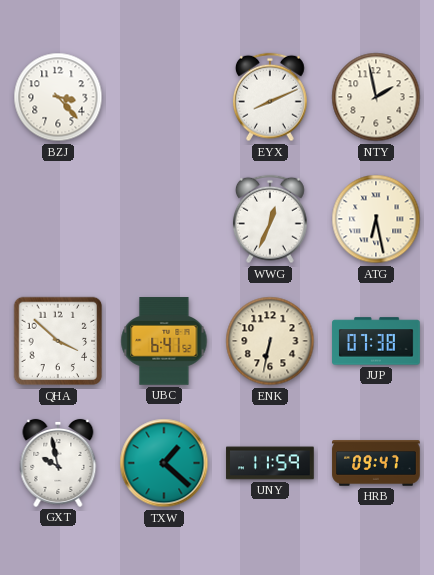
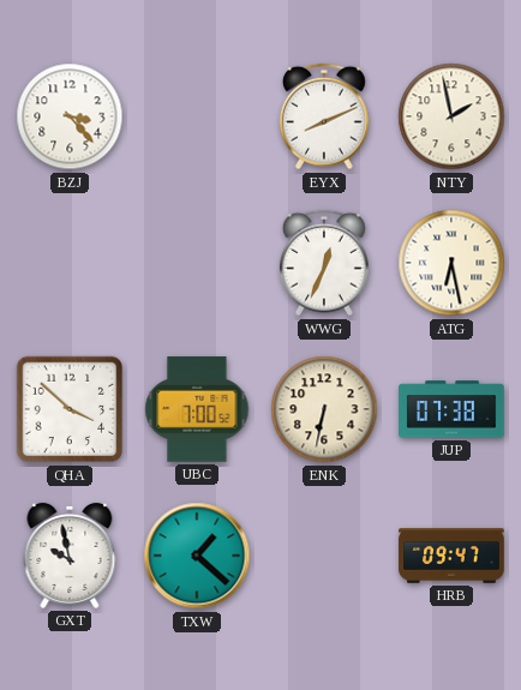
UBC: 6:41 -> 7:00
UNY: 11:59 -> none
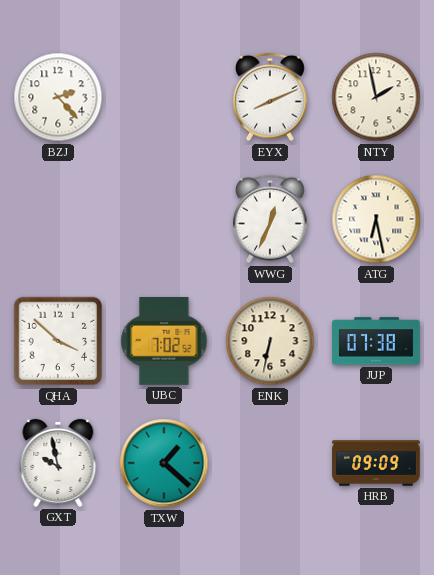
BZJ: 3:23 -> 2:23
UBC: 7:00 -> 7:02
HRB: 09:47 -> 09:09
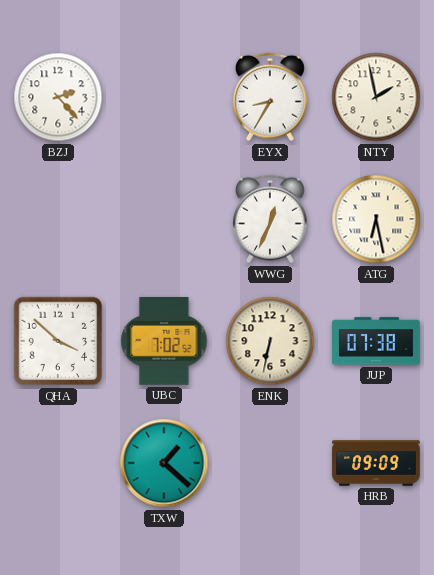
EYX: 8:11 -> 8:35
GXT: 9:58 -> none
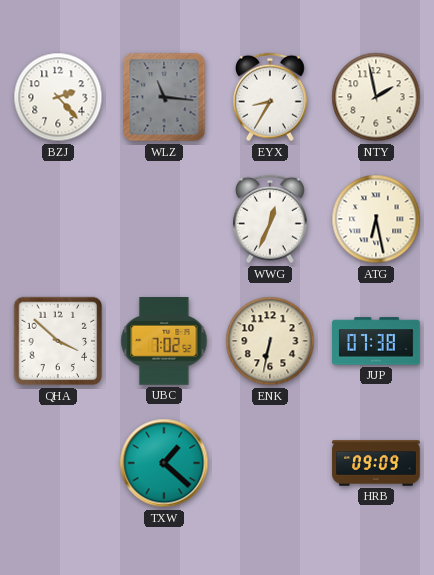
WLZ: none -> 11:16
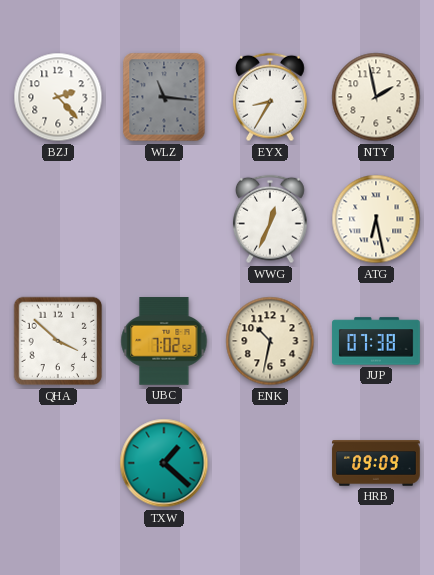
ENK: 6:32 -> 10:32
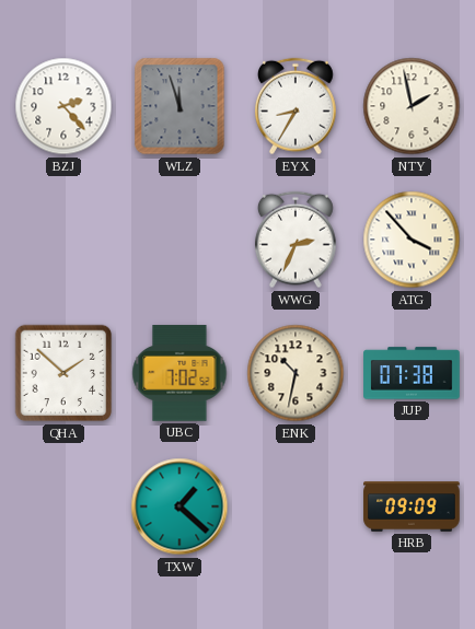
WLZ: 11:16 -> 11:57
WWG: 12:34 -> 2:34
ATG: 6:28 -> 3:53
QHA: 3:52 -> 1:52
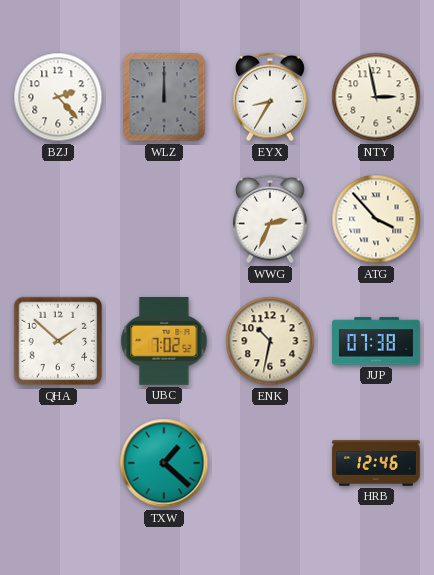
WLZ: 11:57 -> 12:00
NTY: 1:58 -> 2:58
HRB: 09:09 -> 12:46
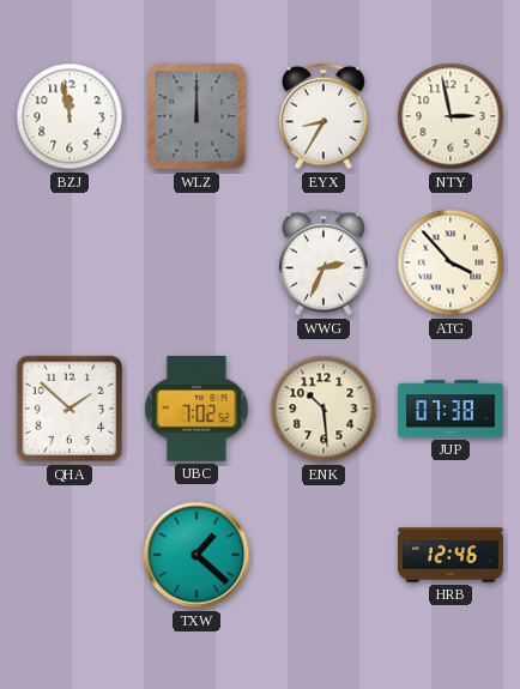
BZJ: 2:23 -> 11:58
ENK: 10:32 -> 10:29
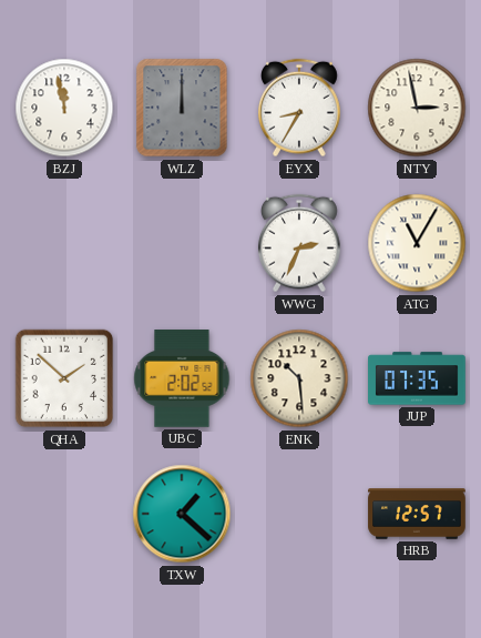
ATG: 3:53 -> 11:05
UBC: 7:02 -> 2:02
JUP: 07:38 -> 07:35
HRB: 12:46 -> 12:57
